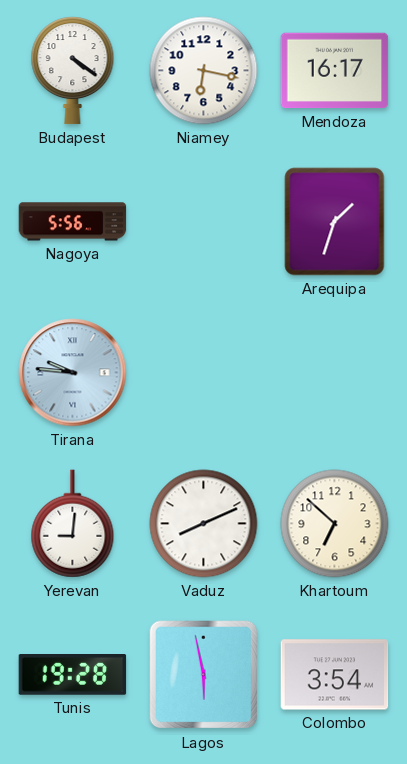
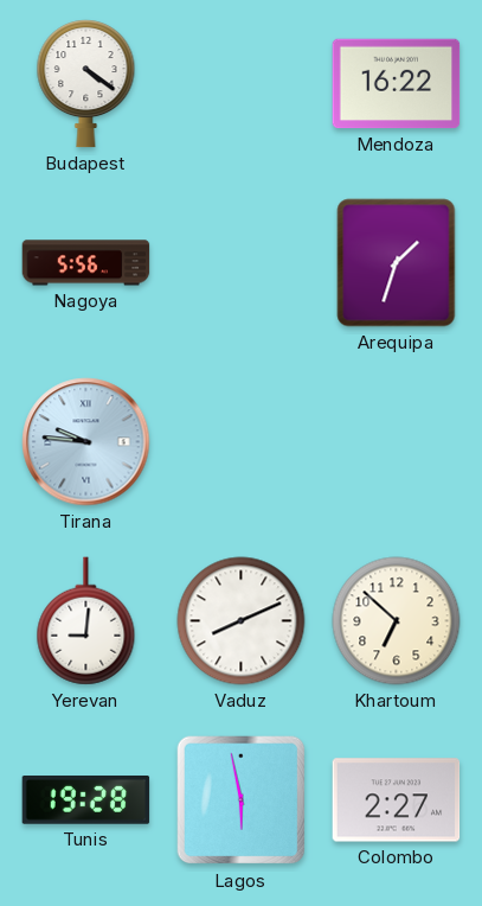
Niamey: 6:17 -> none
Mendoza: 16:17 -> 16:22
Colombo: 3:54 -> 2:27
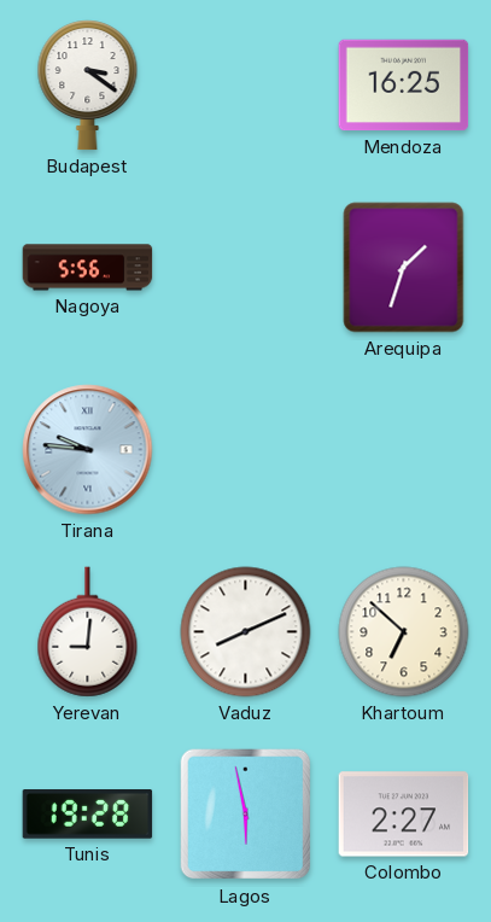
Budapest: 4:21 -> 3:21
Mendoza: 16:22 -> 16:25
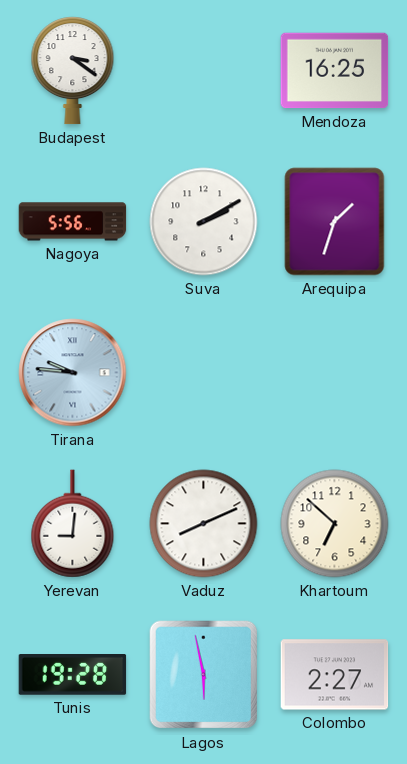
Suva: none -> 2:10
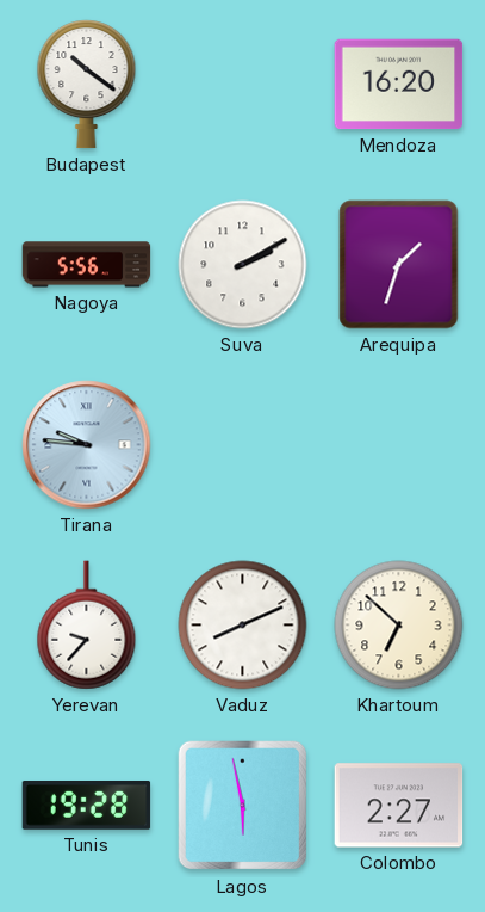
Budapest: 3:21 -> 10:21
Mendoza: 16:25 -> 16:20
Yerevan: 9:01 -> 9:37
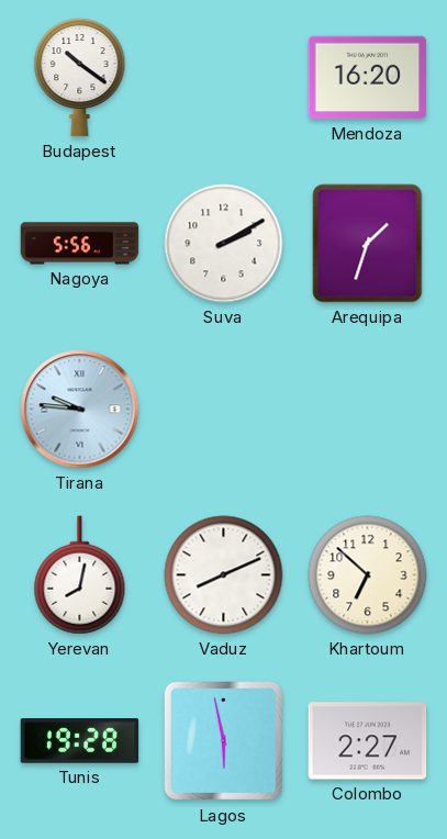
Yerevan: 9:37 -> 8:02
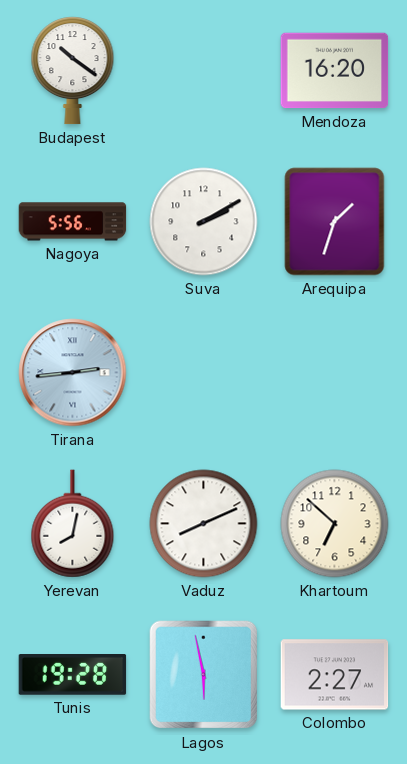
Tirana: 9:46 -> 2:44
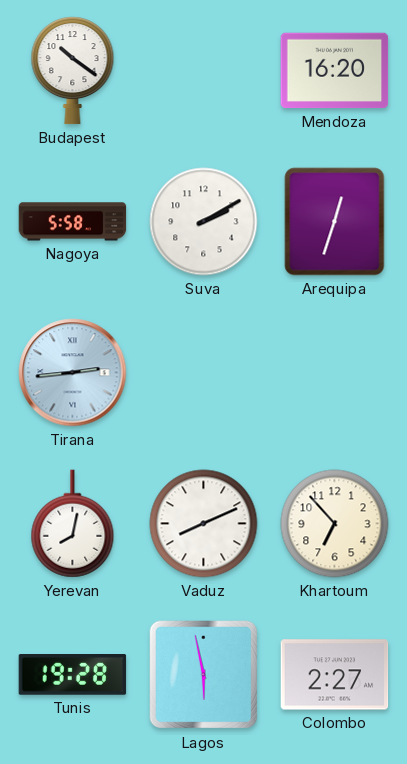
Nagoya: 5:56 -> 5:58
Arequipa: 1:33 -> 12:33
Khartoum: 6:52 -> 6:53
